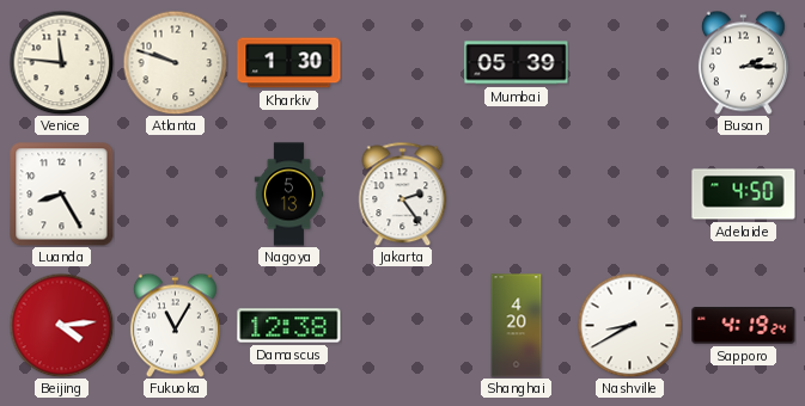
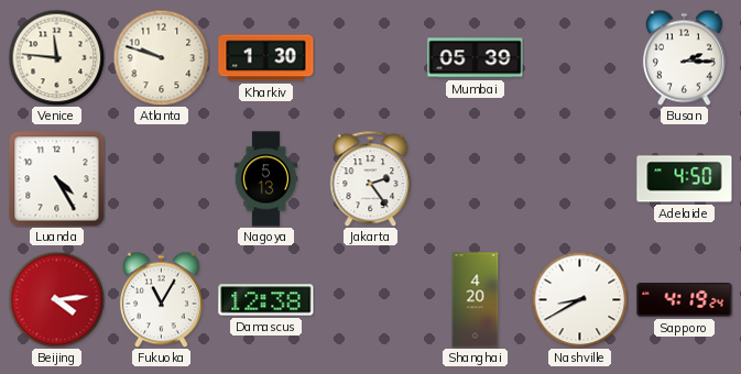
Luanda: 8:25 -> 4:25
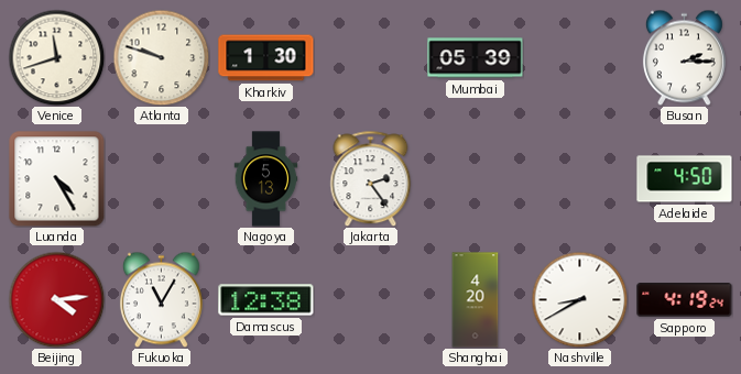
Venice: 11:46 -> 11:42
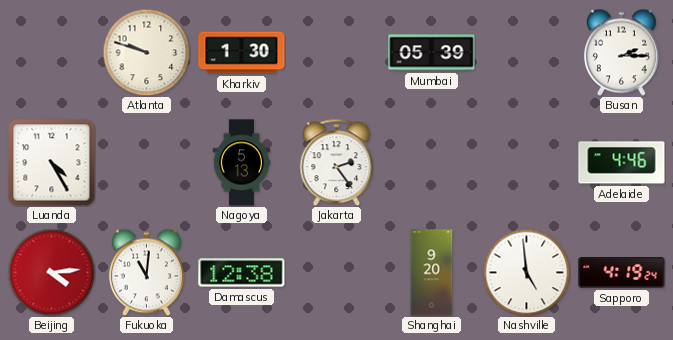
Venice: 11:42 -> none
Adelaide: 4:50 -> 4:46
Fukuoka: 11:05 -> 11:01
Shanghai: 4:20 -> 9:20
Nashville: 8:40 -> 4:59
